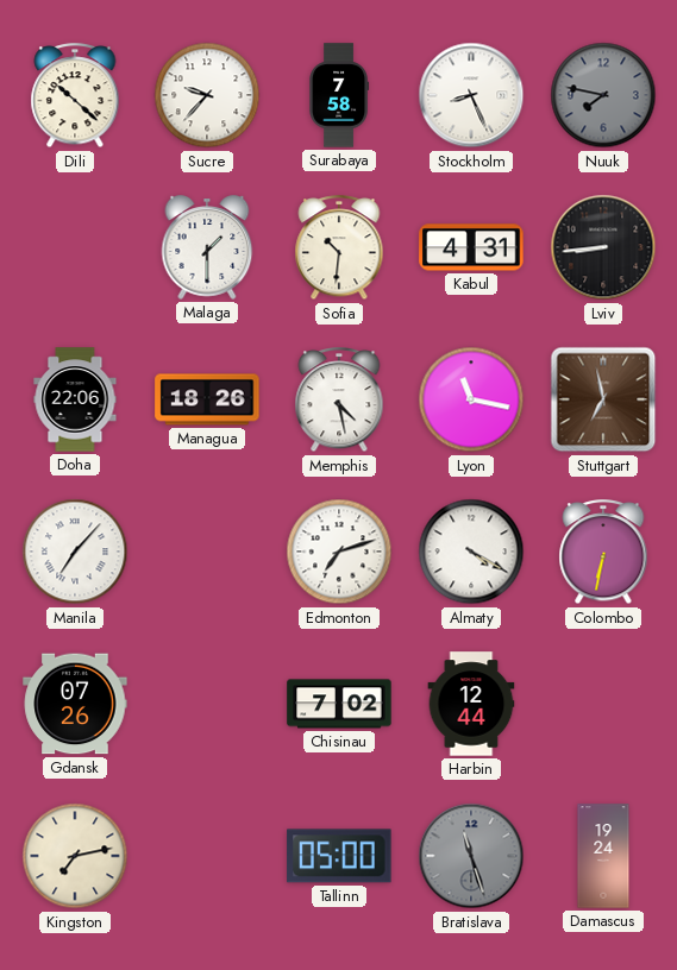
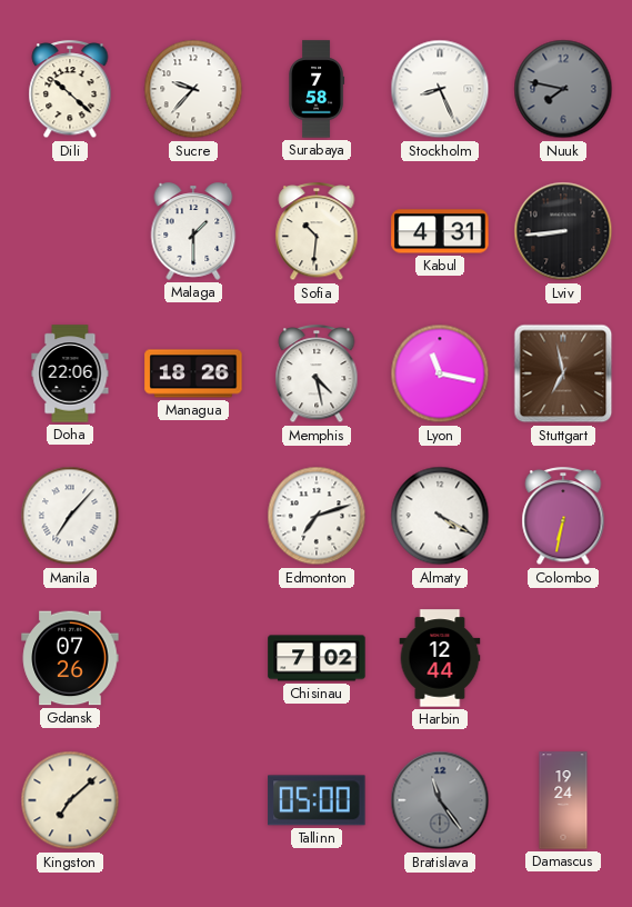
Kingston: 7:13 -> 7:08
Bratislava: 11:27 -> 11:24
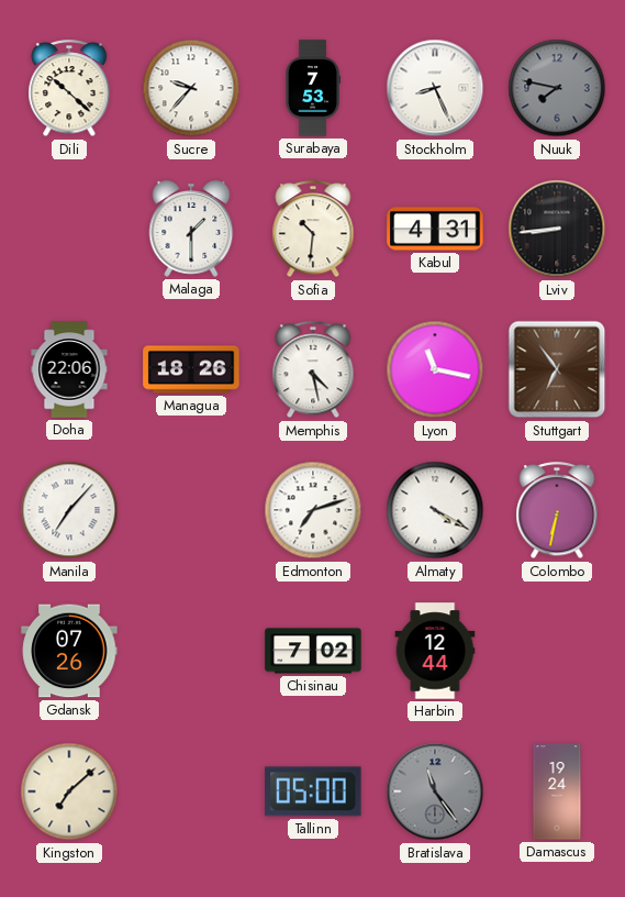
Surabaya: 7:58 -> 7:53
Stuttgart: 6:58 -> 6:54
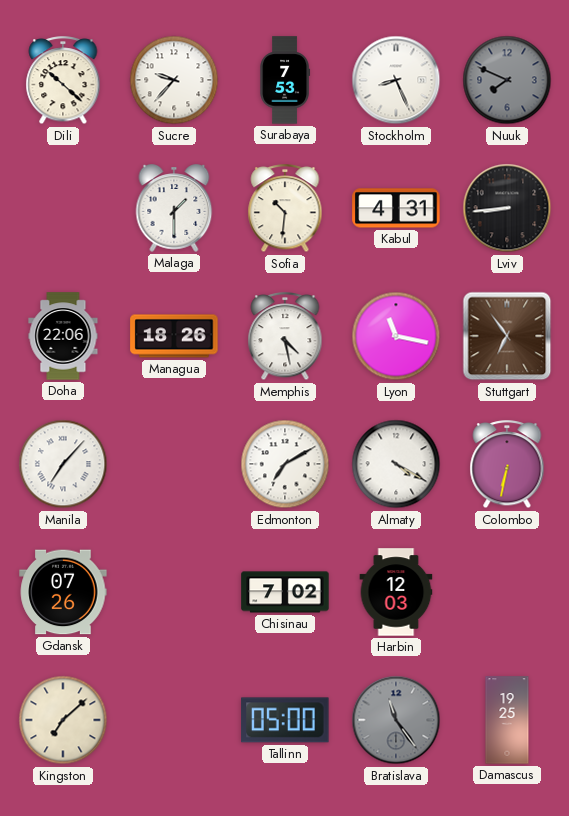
Nuuk: 7:47 -> 7:49
Edmonton: 7:12 -> 7:10
Harbin: 12:44 -> 12:03
Damascus: 19:24 -> 19:25
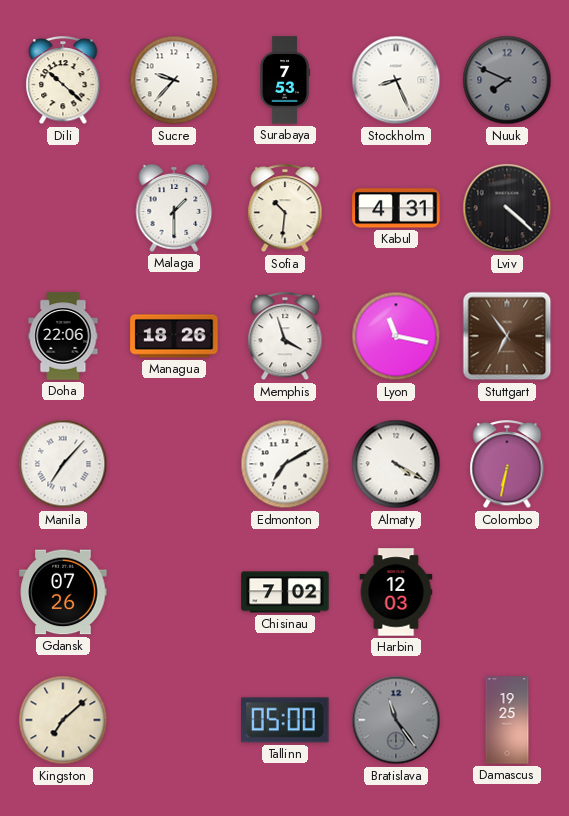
Lviv: 8:44 -> 4:22
Memphis: 4:28 -> 3:57
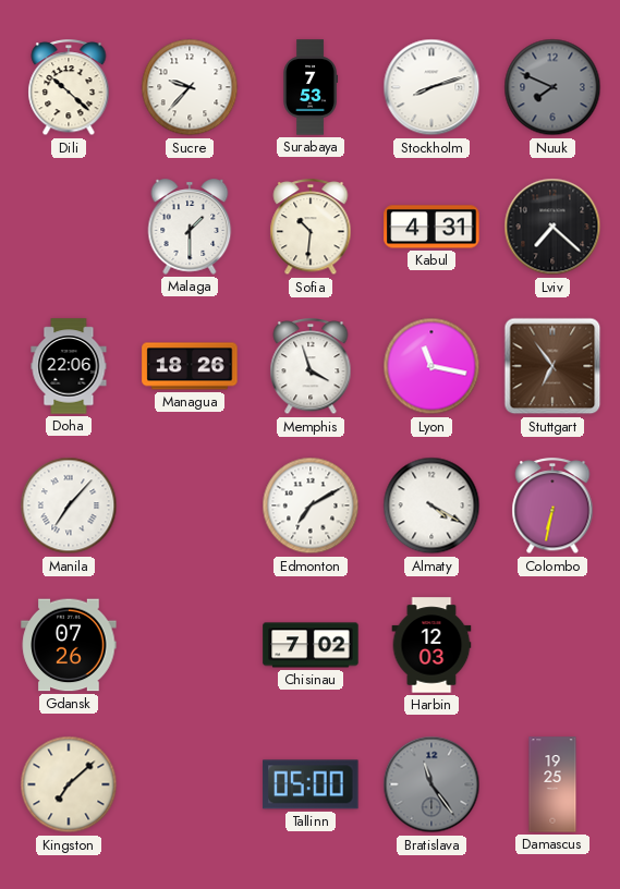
Stockholm: 8:26 -> 8:12
Lviv: 4:22 -> 7:22
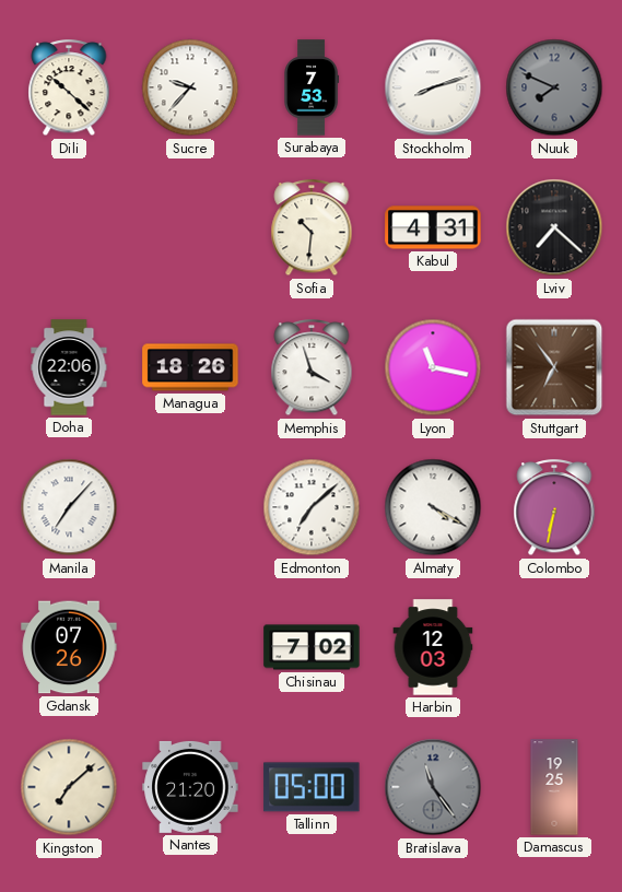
Malaga: 1:30 -> none
Edmonton: 7:10 -> 7:08
Nantes: none -> 21:20
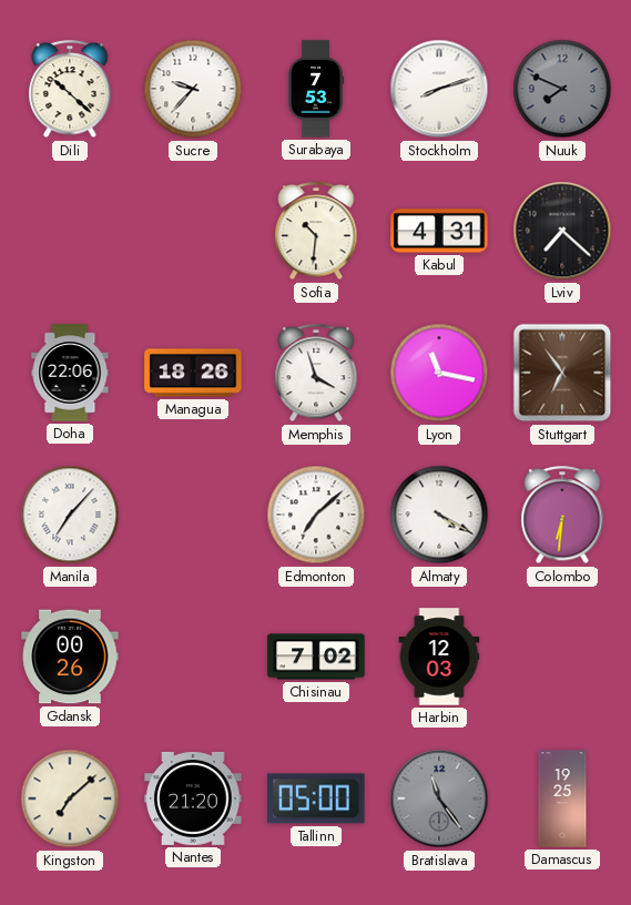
Colombo: 6:32 -> 6:31
Gdansk: 07:26 -> 00:26
